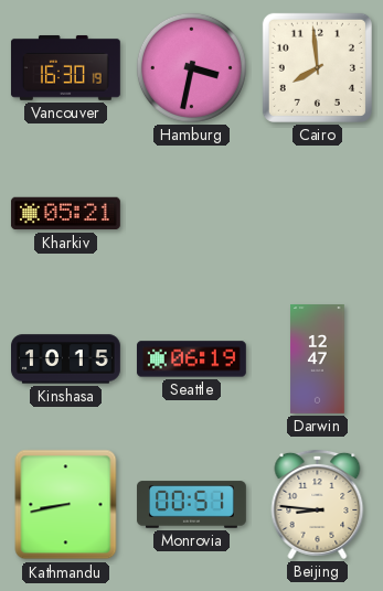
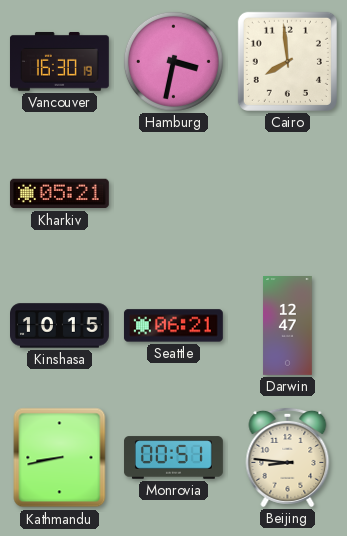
Seattle: 06:19 -> 06:21
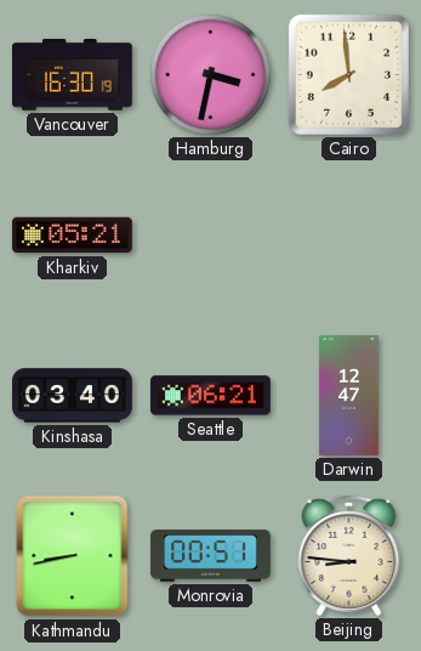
Kinshasa: 10:15 -> 03:40
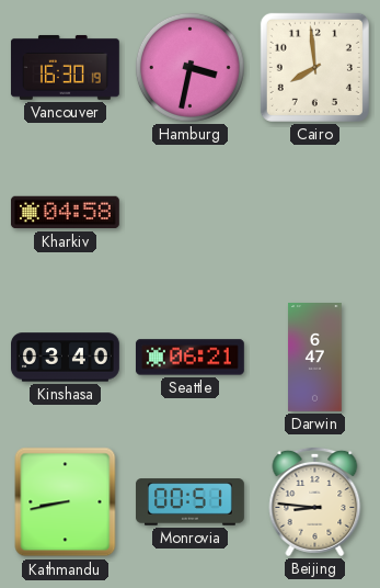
Kharkiv: 05:21 -> 04:58
Darwin: 12:47 -> 6:47
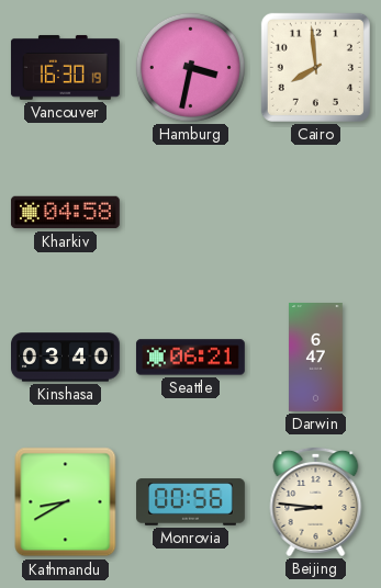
Kathmandu: 8:43 -> 8:40
Monrovia: 00:51 -> 00:56
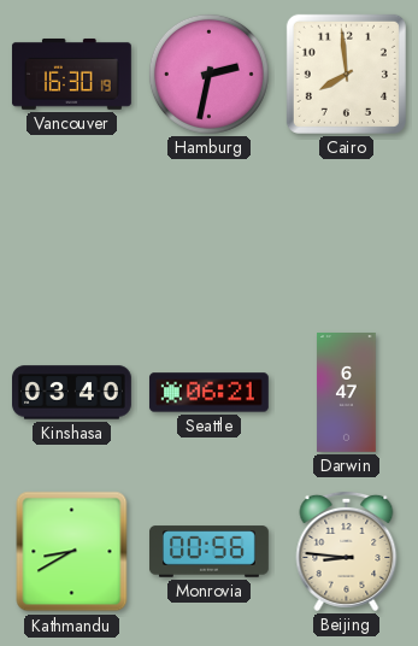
Hamburg: 3:32 -> 2:32
Kharkiv: 04:58 -> none
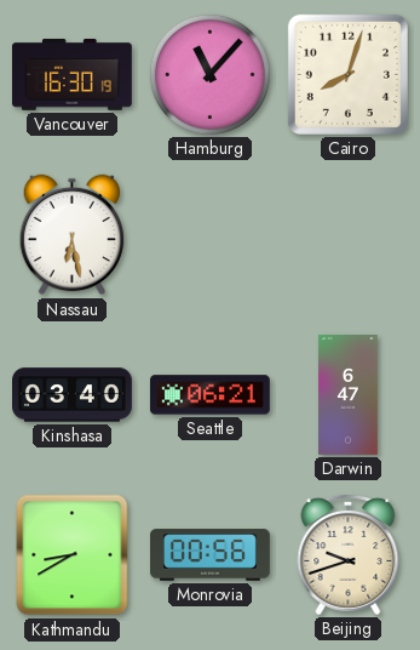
Hamburg: 2:32 -> 11:07
Cairo: 7:59 -> 8:03
Nassau: none -> 6:28
Beijing: 8:46 -> 9:42
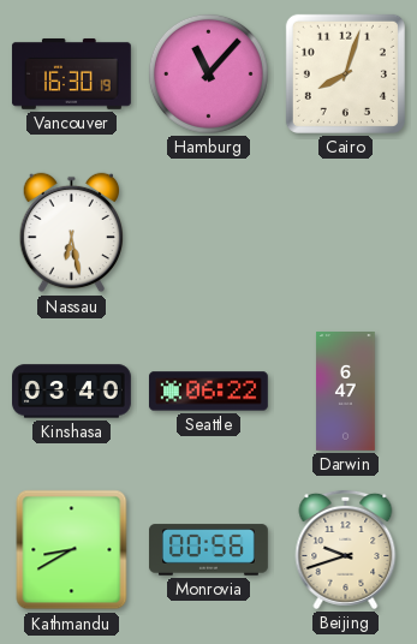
Seattle: 06:21 -> 06:22
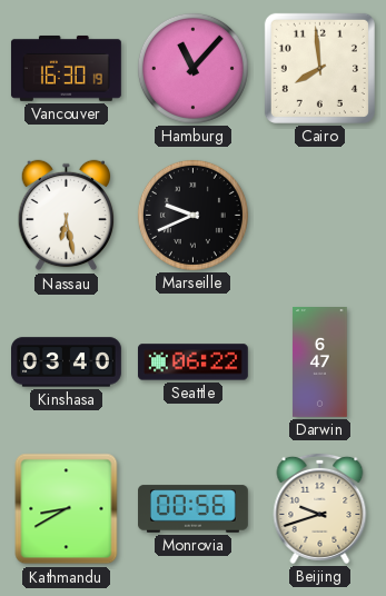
Cairo: 8:03 -> 7:59
Marseille: none -> 9:41
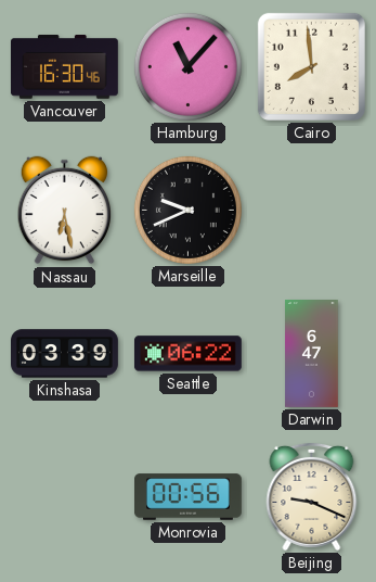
Vancouver: 16:30:19 -> 16:30:46
Kinshasa: 03:40 -> 03:39
Kathmandu: 8:40 -> none
Beijing: 9:42 -> 9:19
